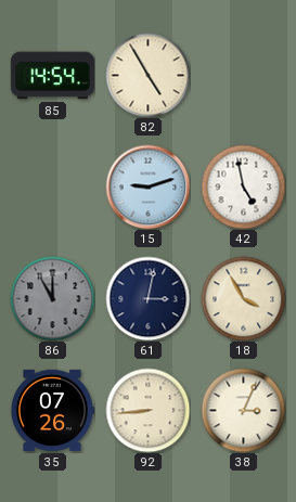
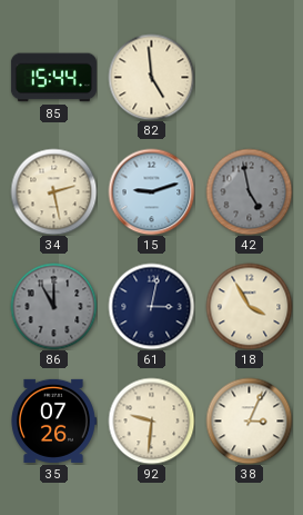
85: 14:54 -> 15:44
82: 4:55 -> 4:59
34: none -> 2:28
42 dial: white -> grey
92: 8:44 -> 9:31
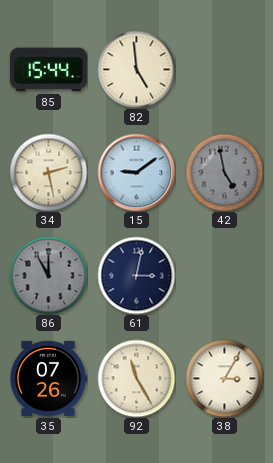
15: 9:12 -> 9:09
18: 3:55 -> none
92: 9:31 -> 11:25
38: 3:04 -> 3:05
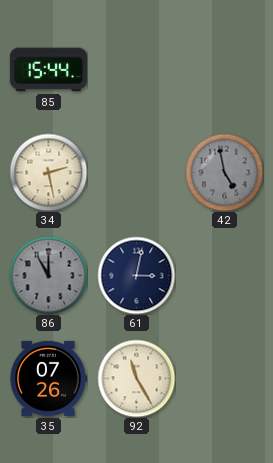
82: 4:59 -> none
15: 9:09 -> none
38: 3:05 -> none
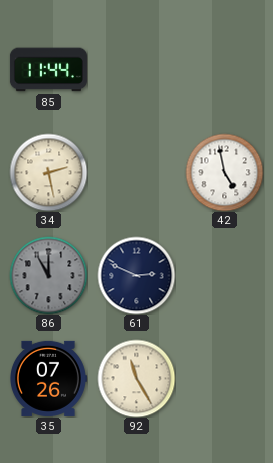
85: 15:44 -> 11:44
42 dial: grey -> white
61: 3:02 -> 2:49
